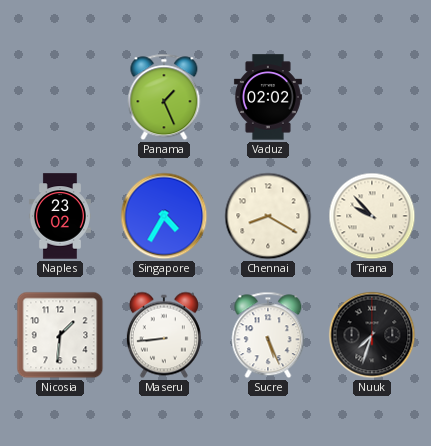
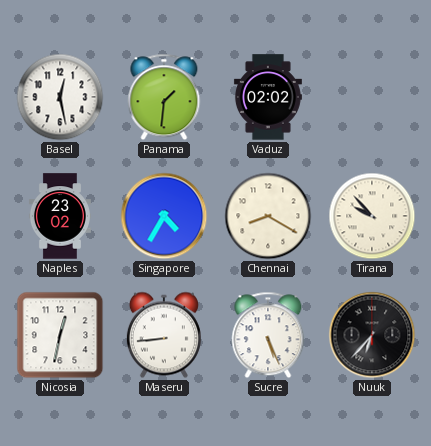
Basel: none -> 12:28
Panama: 1:26 -> 1:31
Nicosia: 1:31 -> 12:32
Nuuk: 7:33 -> 6:37
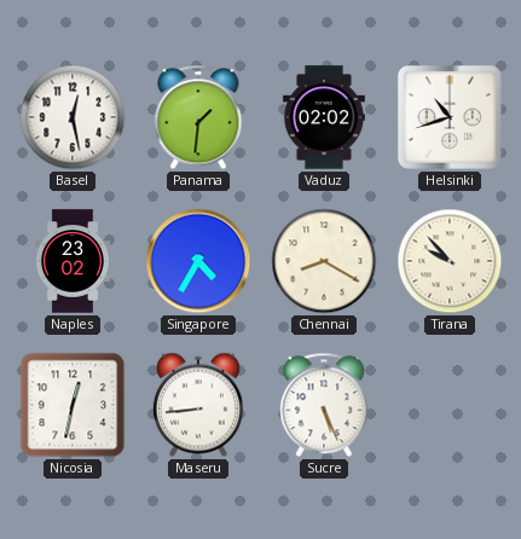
Helsinki: none -> 10:42
Nuuk: 6:37 -> none
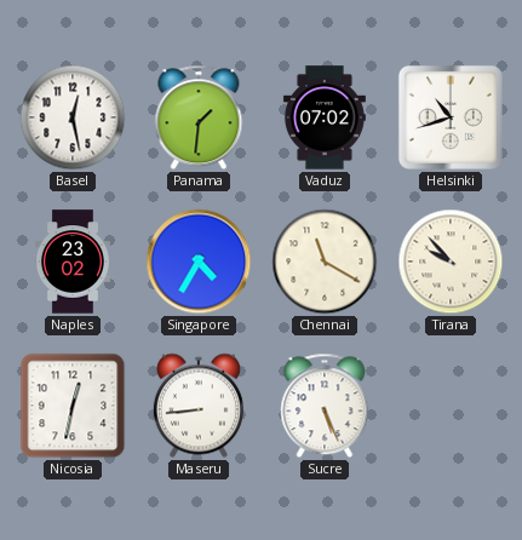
Vaduz: 02:02 -> 07:02
Chennai: 8:20 -> 11:20
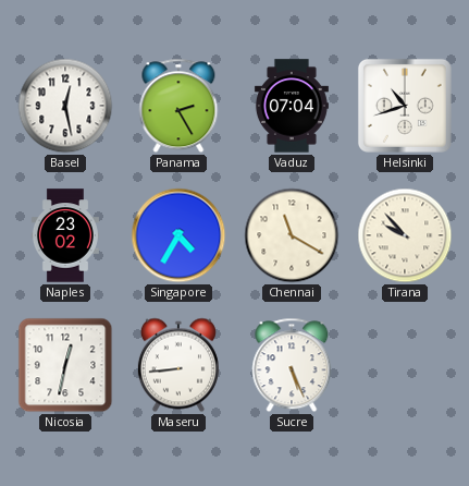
Panama: 1:31 -> 2:25
Vaduz: 07:02 -> 07:04
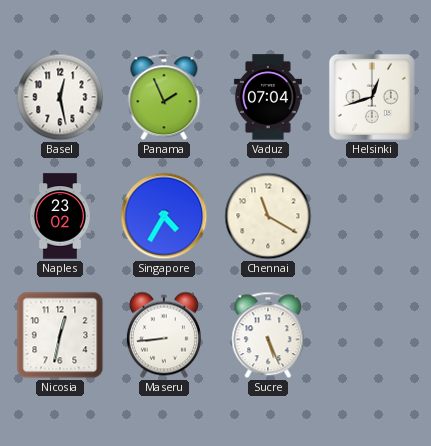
Panama: 2:25 -> 1:56
Helsinki: 10:42 -> 12:42
Tirana: 9:53 -> none
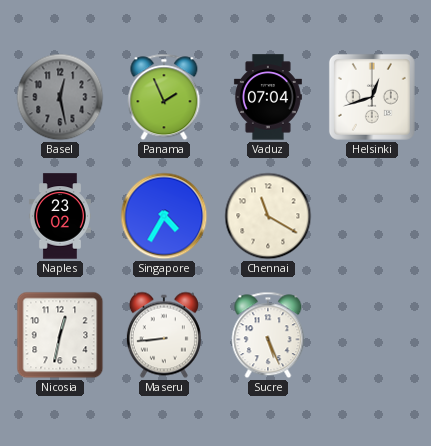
Basel dial: white -> grey
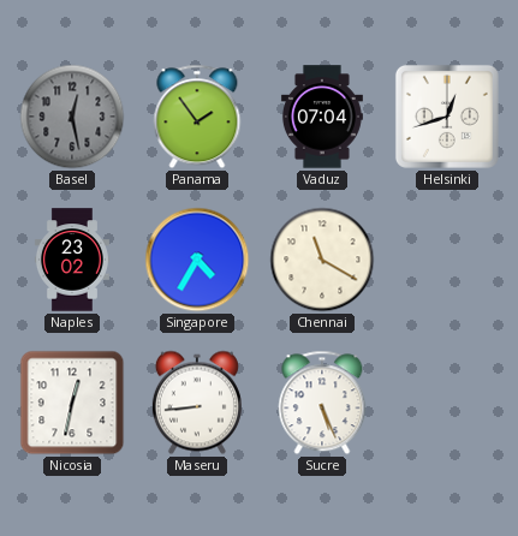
Panama: 1:56 -> 1:54
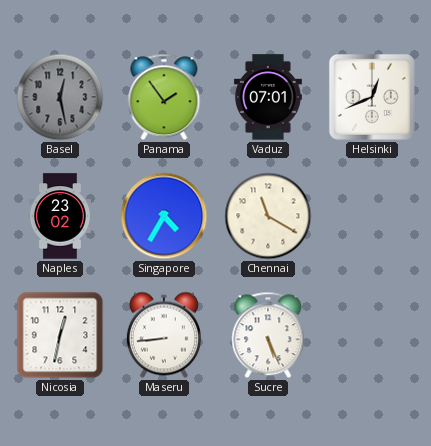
Vaduz: 07:04 -> 07:01
Helsinki: 12:42 -> 12:41
